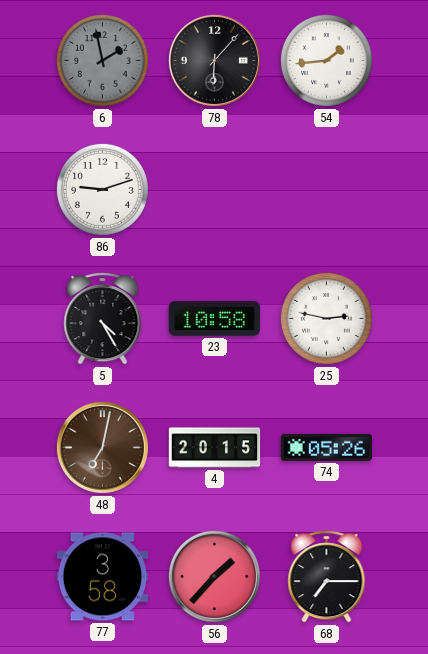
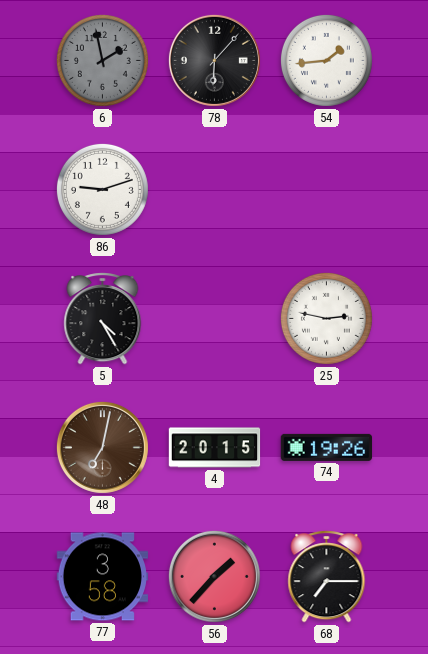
23: 10:58 -> none
74: 05:26 -> 19:26
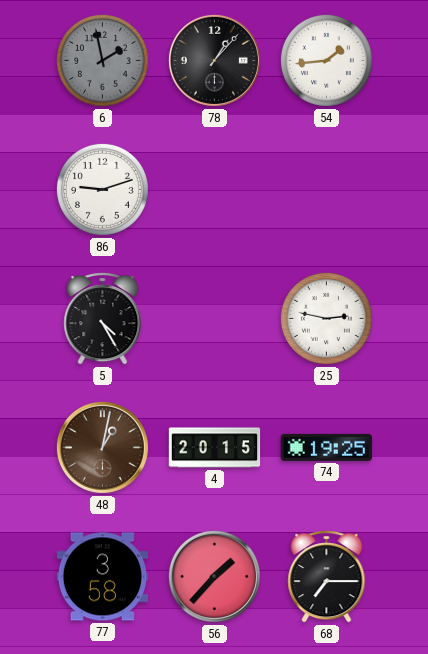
78: 6:07 -> 1:07
48: 7:02 -> 1:02
74: 19:26 -> 19:25
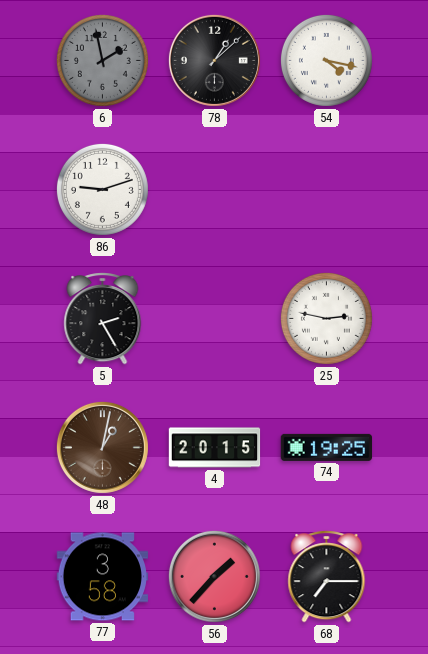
78: 1:07 -> 1:08
54: 1:44 -> 4:17
5: 4:25 -> 2:25
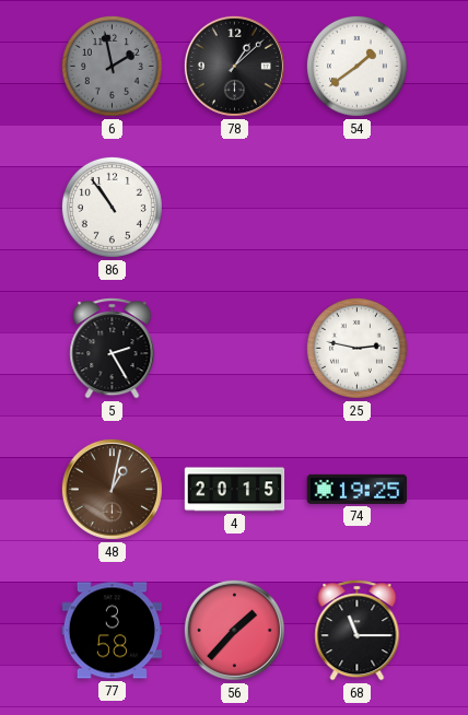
54: 4:17 -> 1:39
86: 9:12 -> 10:54
68: 7:15 -> 11:15
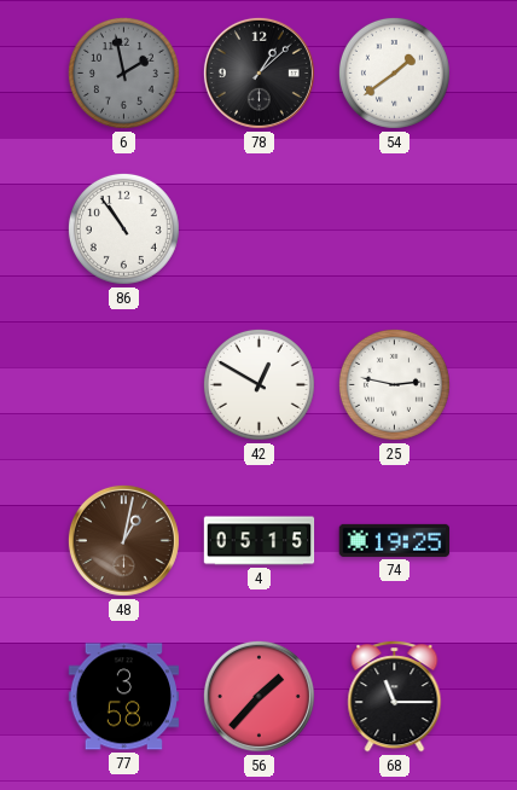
5: 2:25 -> none
42: none -> 12:50
4: 20:15 -> 05:15
